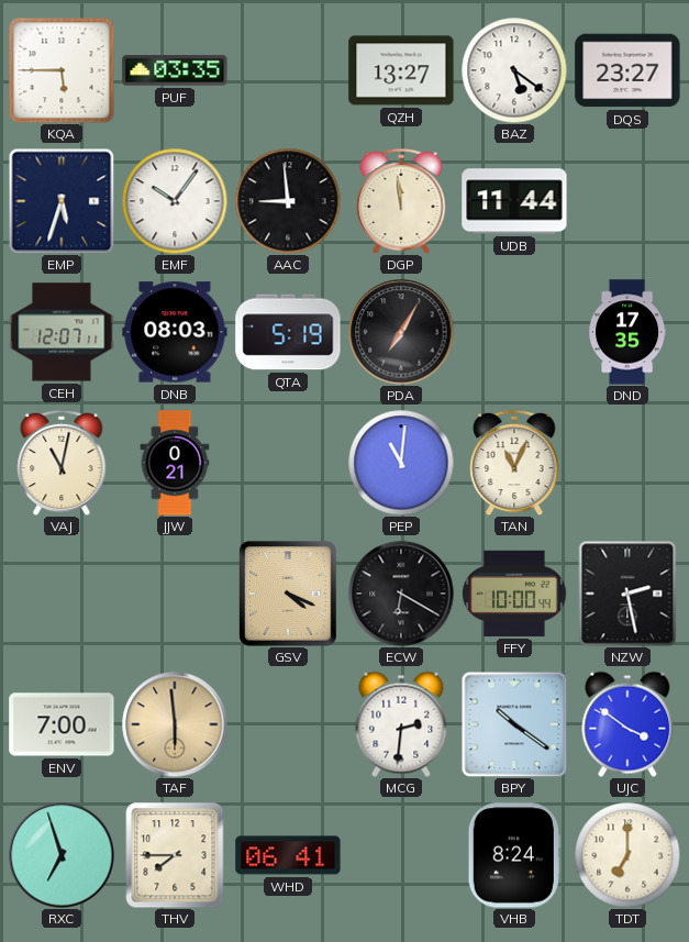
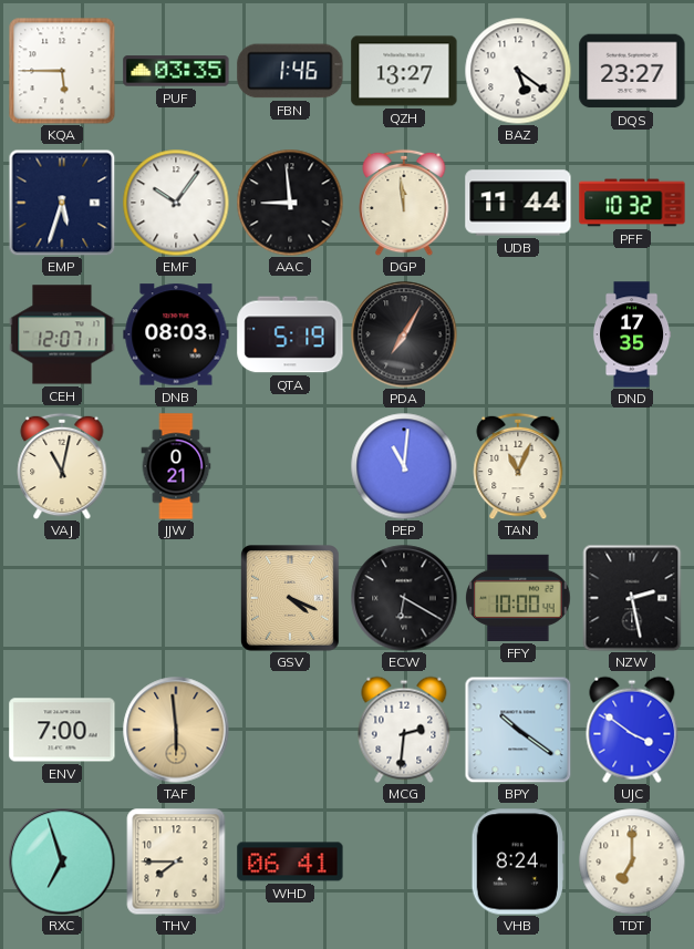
FBN: none -> 1:46
PFF: none -> 10:32
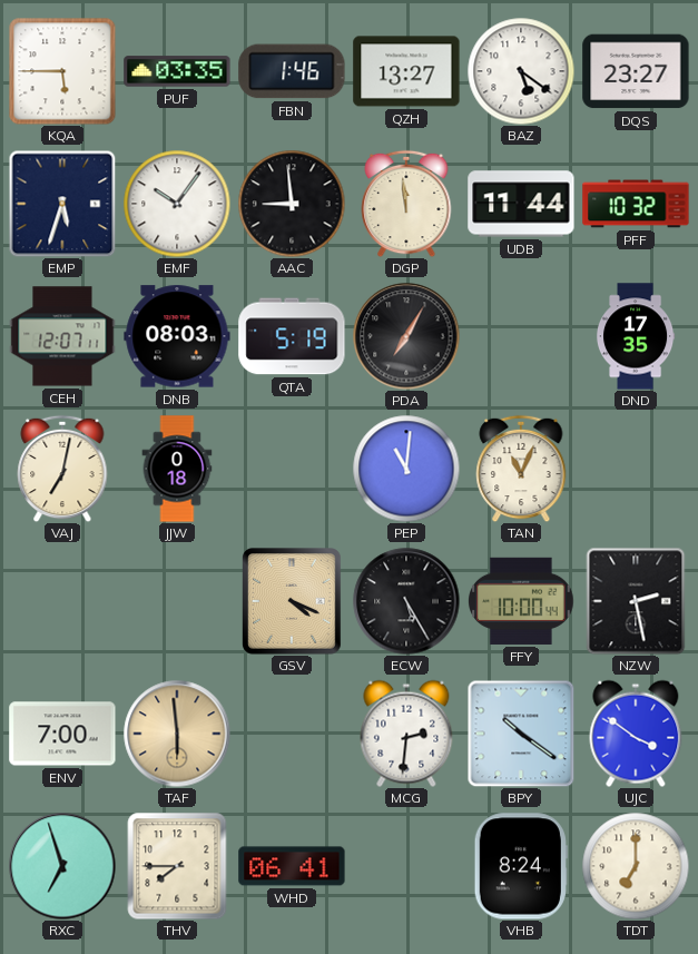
VAJ: 11:02 -> 7:02
JJW: 0:21 -> 0:18
ECW: 6:20 -> 5:25
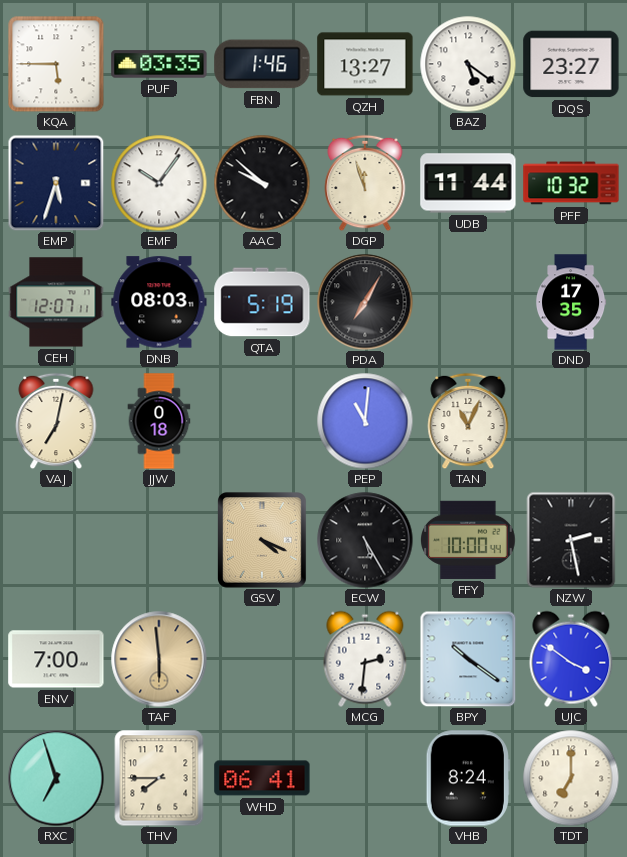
AAC: 8:59 -> 9:52
DGP: 11:59 -> 11:57
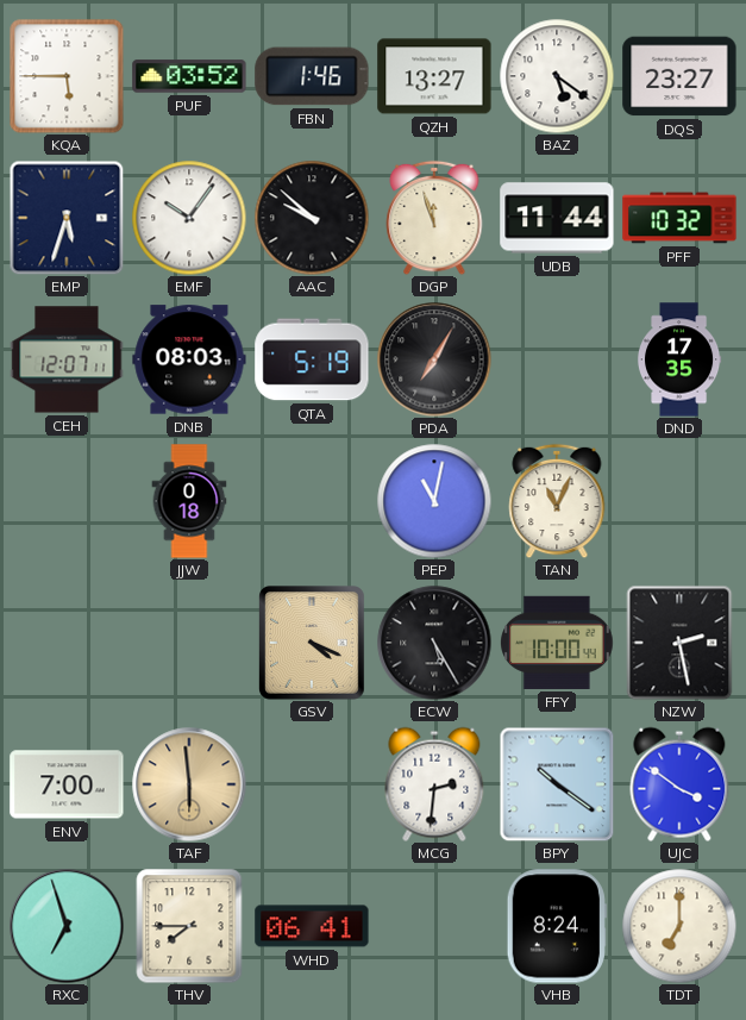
PUF: 03:35 -> 03:52
VAJ: 7:02 -> none
PEP: 11:01 -> 11:02
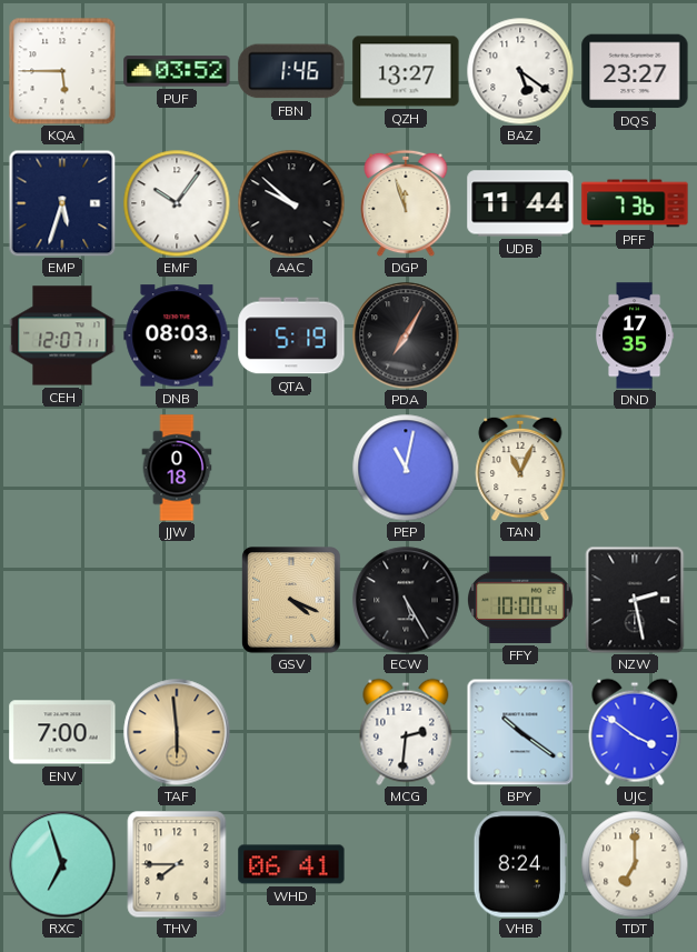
PFF: 10:32 -> 7:36
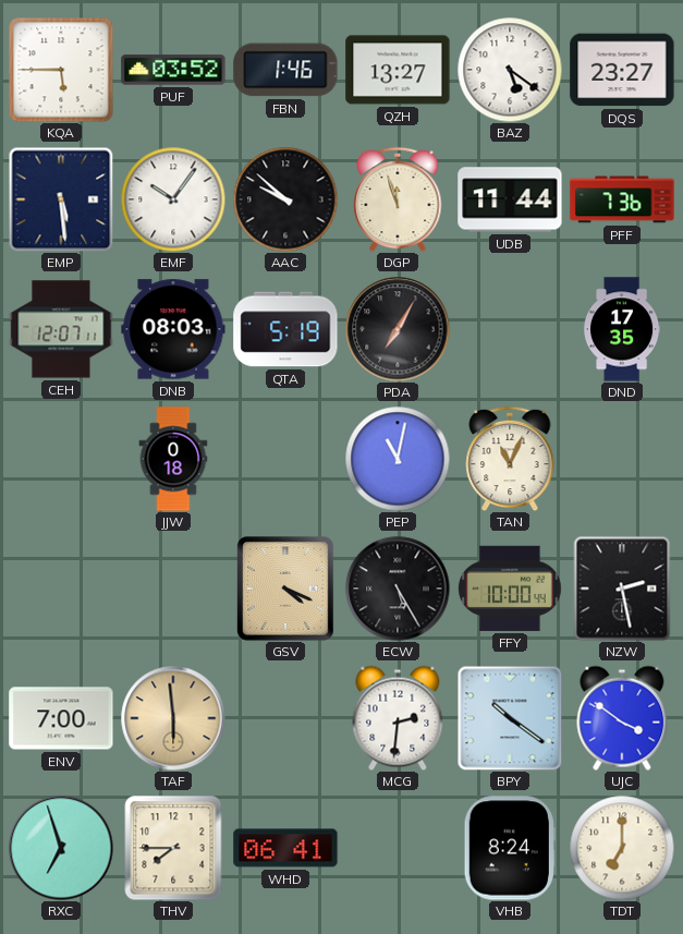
EMP: 5:33 -> 5:29
